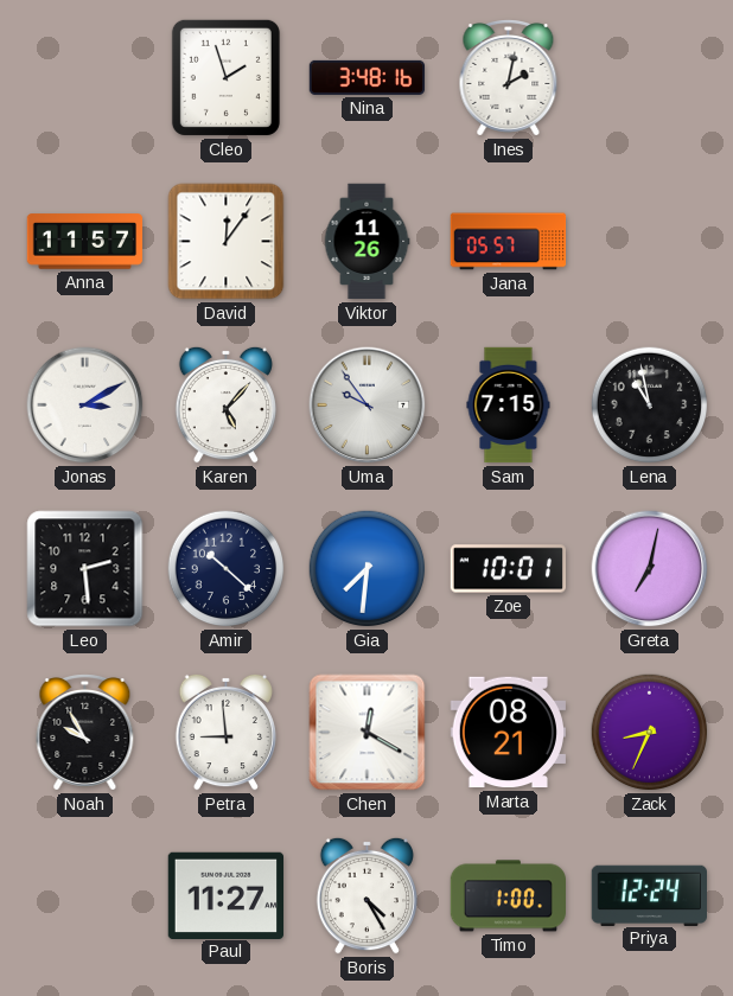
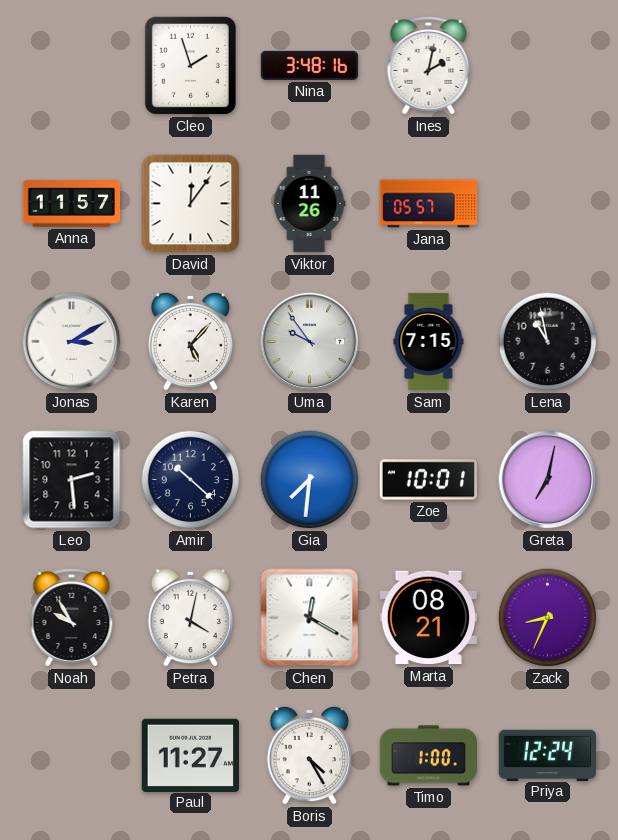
Petra: 8:59 -> 4:02
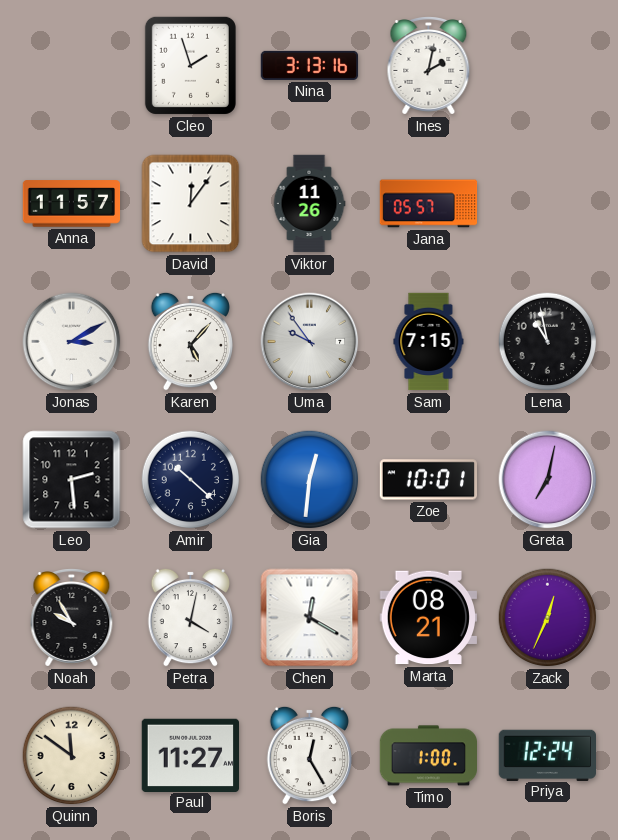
Nina: 3:48 -> 3:13
Gia: 7:31 -> 12:31
Zack: 8:34 -> 12:34
Quinn: none -> 11:51
Boris: 4:25 -> 12:25
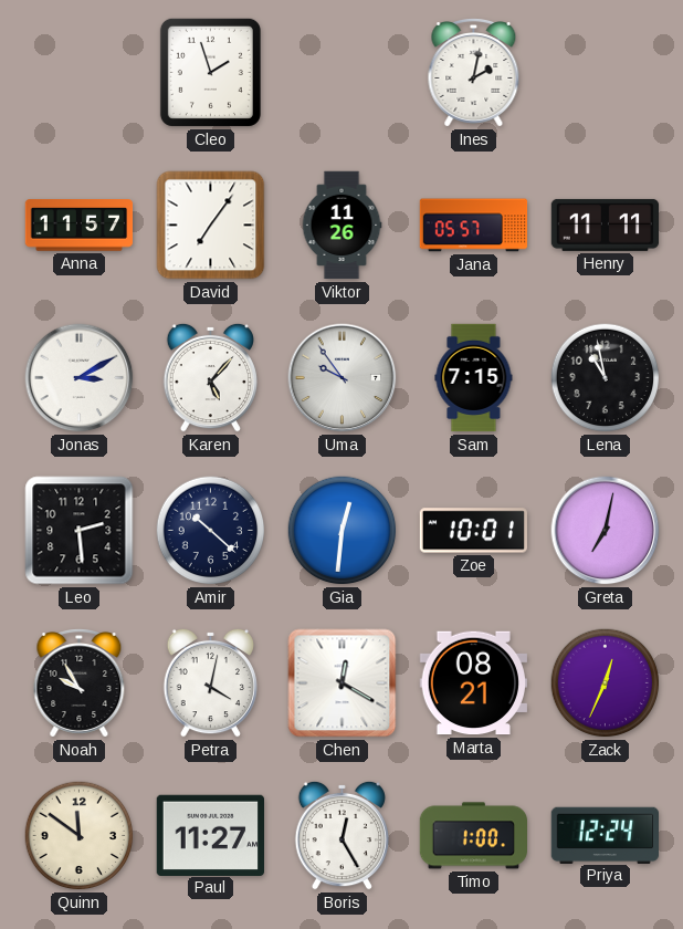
Nina: 3:13 -> none
David: 12:06 -> 7:06
Henry: none -> 11:11
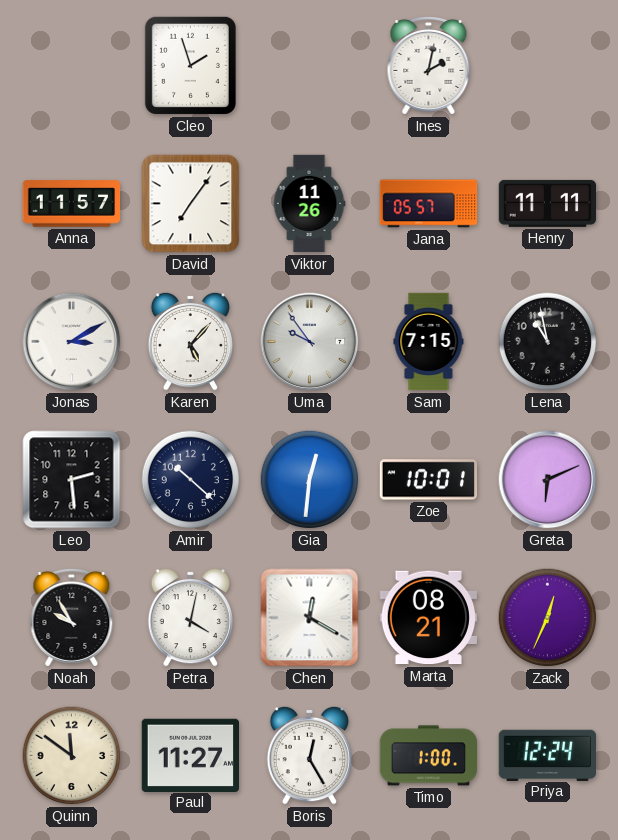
Greta: 7:02 -> 6:11
